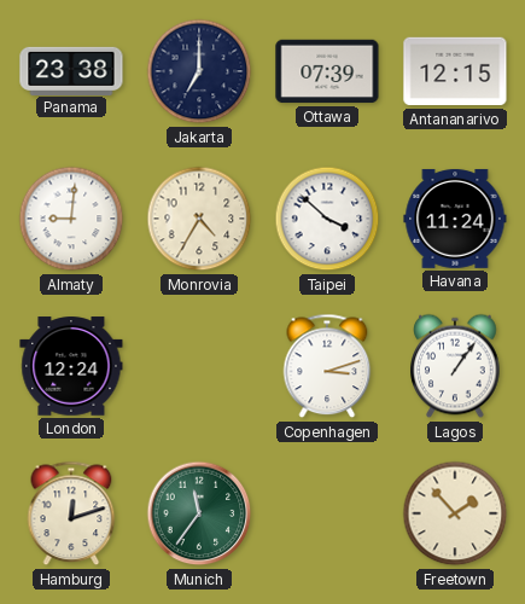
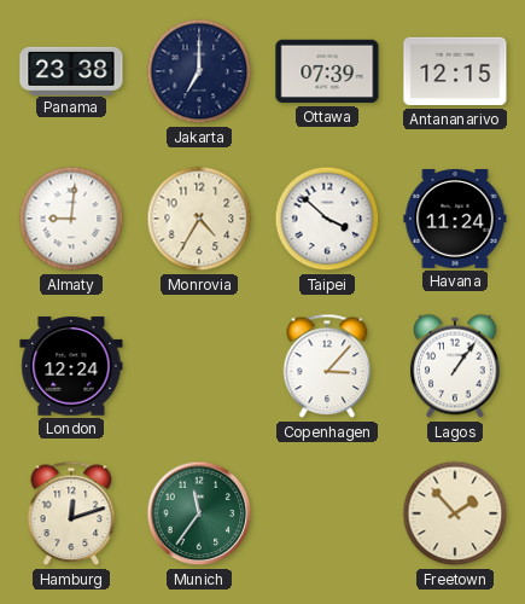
Copenhagen: 3:12 -> 3:07
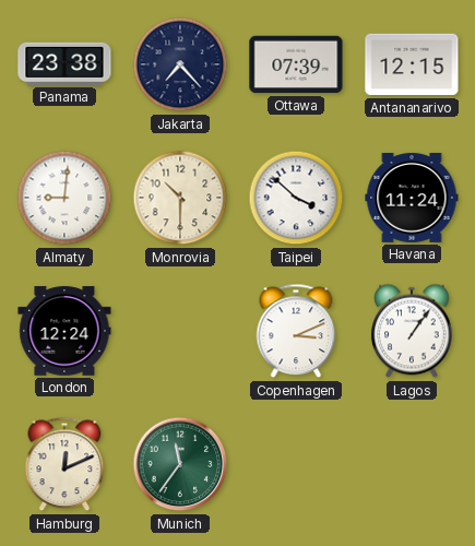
Jakarta: 7:00 -> 7:23
Monrovia: 4:35 -> 10:30
Copenhagen: 3:07 -> 3:11
Hamburg: 12:12 -> 12:11
Freetown: 1:53 -> none
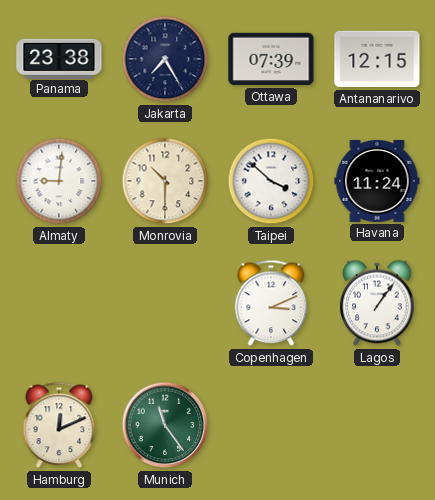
Jakarta: 7:23 -> 7:25
London: 12:24 -> none
Munich: 11:36 -> 11:24
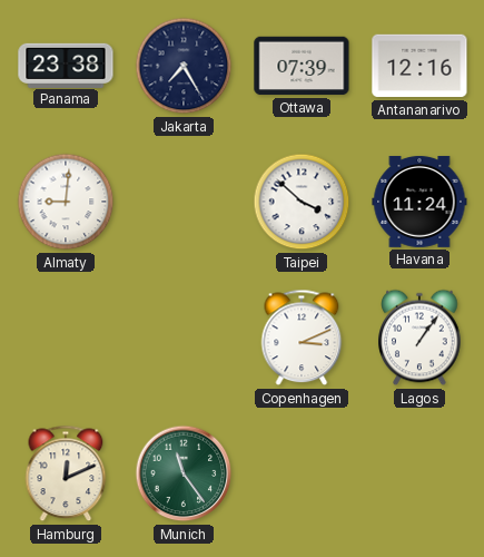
Antananarivo: 12:15 -> 12:16
Monrovia: 10:30 -> none
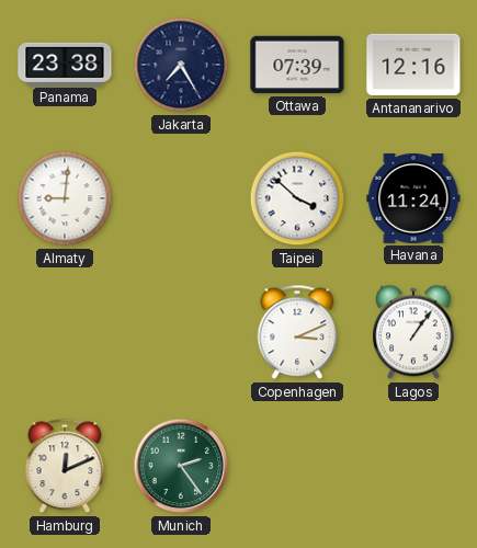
Munich: 11:24 -> 2:24
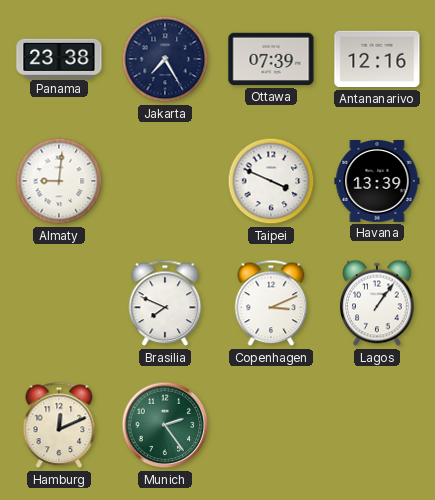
Taipei: 3:52 -> 3:49
Havana: 11:24 -> 13:39
Brasilia: none -> 7:49
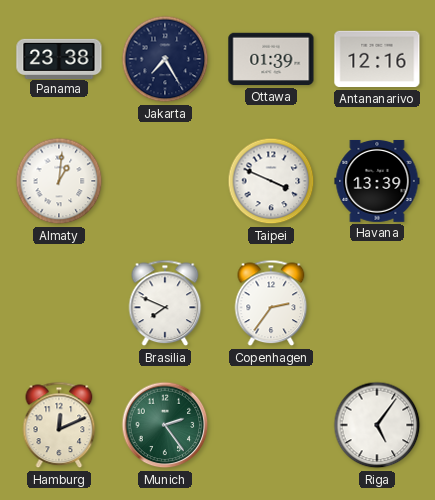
Ottawa: 07:39 -> 01:39
Almaty: 9:01 -> 1:01
Copenhagen: 3:11 -> 2:36
Lagos: 1:06 -> none
Riga: none -> 5:06
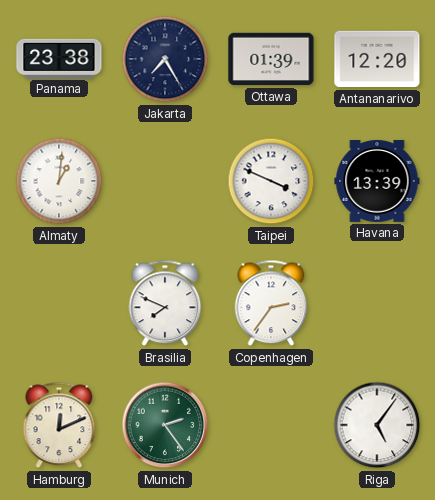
Antananarivo: 12:16 -> 12:20
